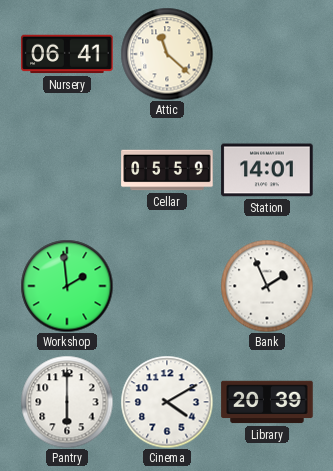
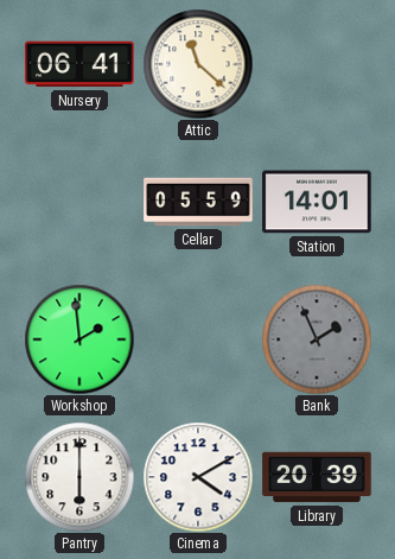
Bank dial: white -> grey
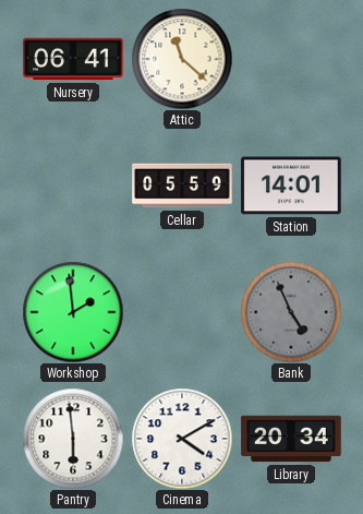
Bank: 1:56 -> 4:56
Pantry: 6:00 -> 5:59
Library: 20:39 -> 20:34
